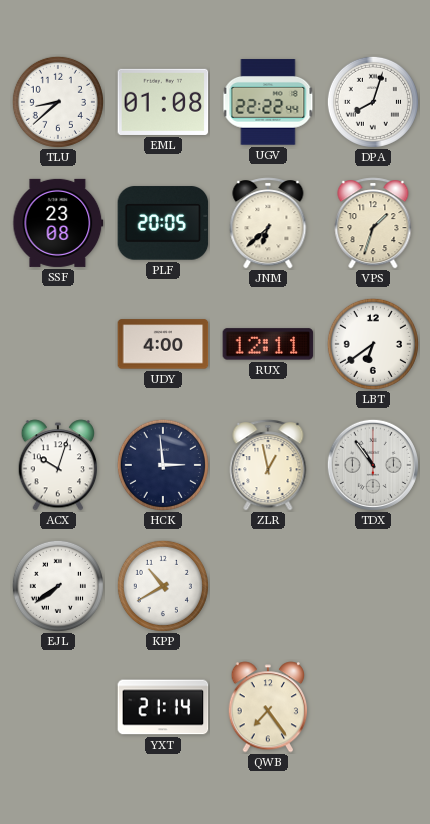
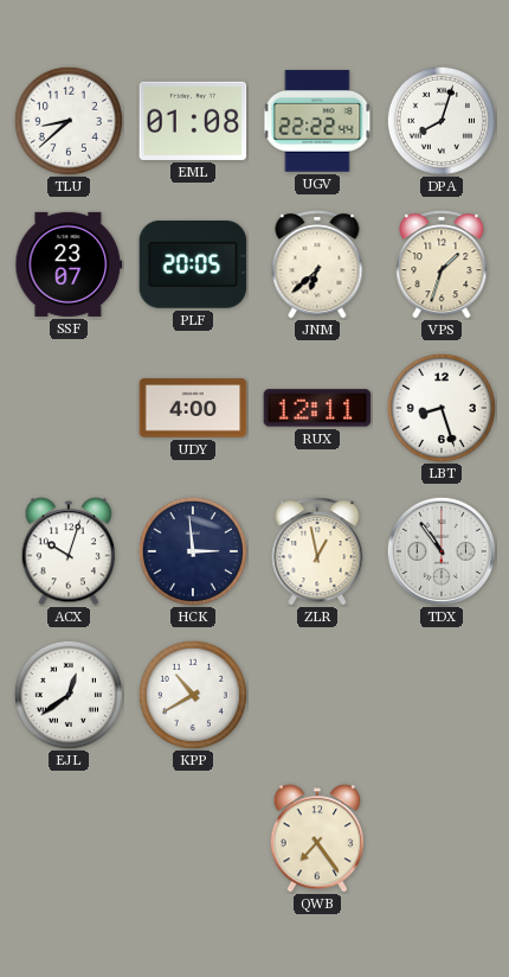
SSF: 23:08 -> 23:07
LBT: 6:39 -> 8:27
EJL: 7:39 -> 12:39
YXT: 21:14 -> none
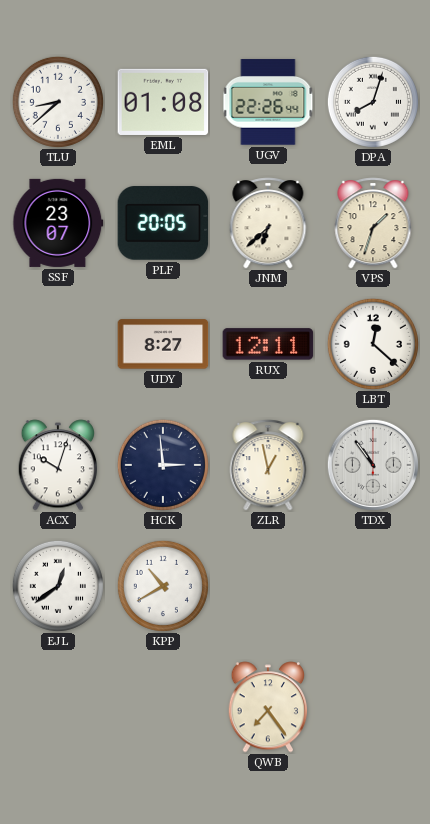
UGV: 22:22 -> 22:26
UDY: 4:00 -> 8:27
LBT: 8:27 -> 12:22
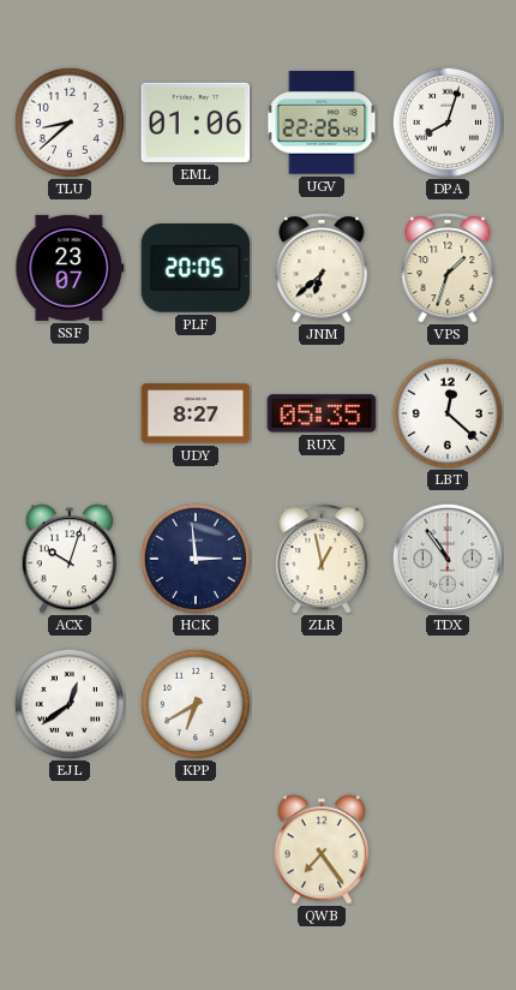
EML: 01:08 -> 01:06
RUX: 12:11 -> 05:35
KPP: 10:40 -> 6:40
